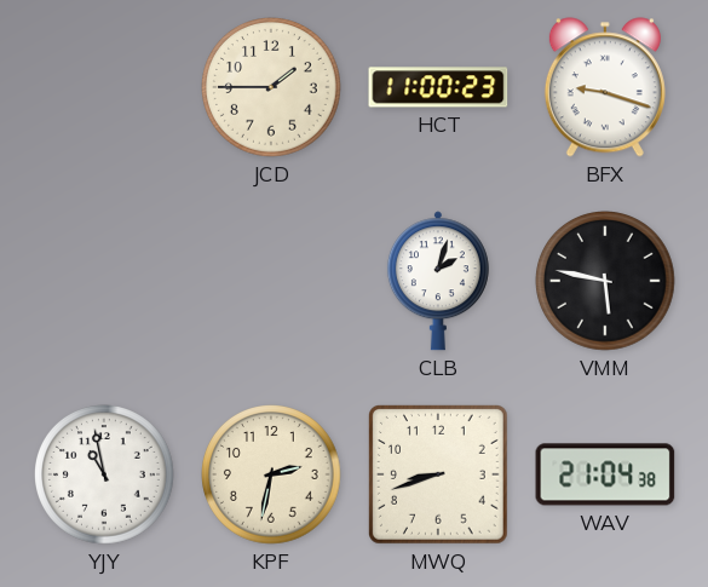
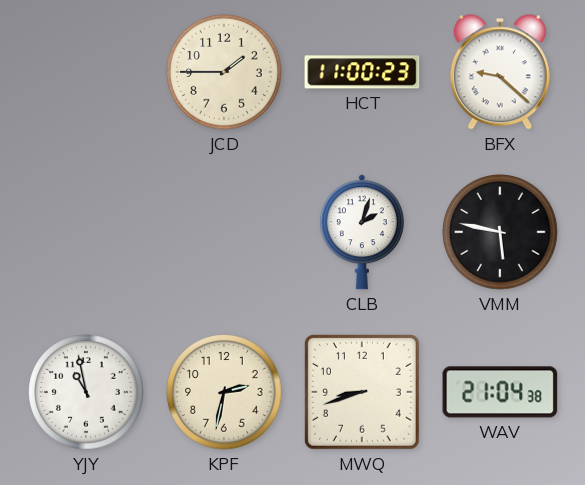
BFX: 9:18 -> 9:22
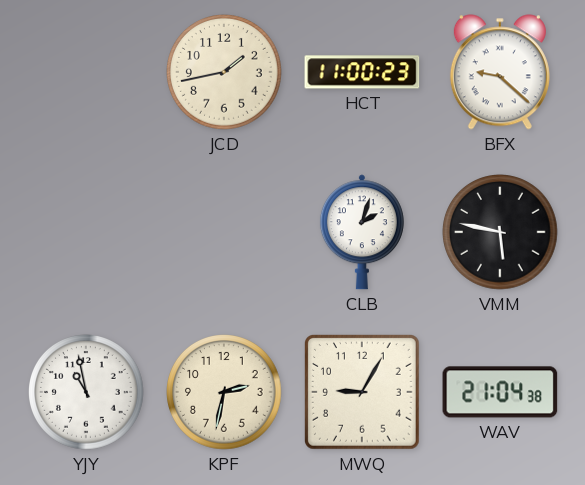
JCD: 1:45 -> 1:43
MWQ: 8:42 -> 9:05
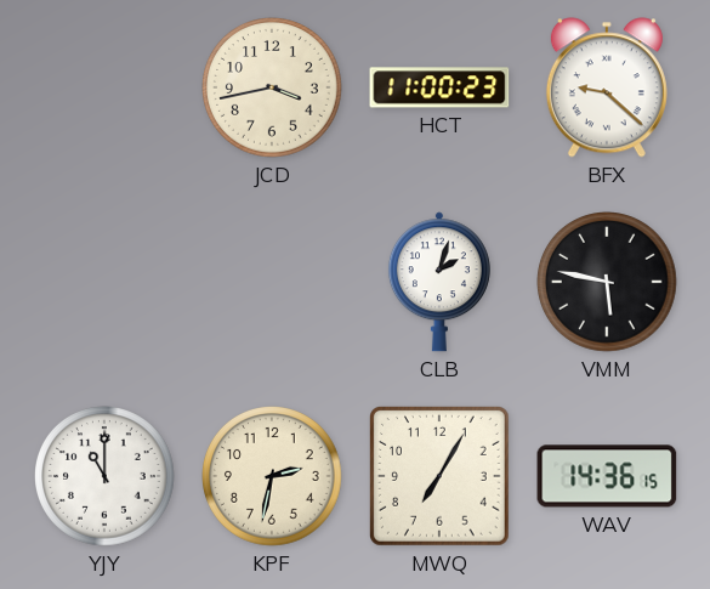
JCD: 1:43 -> 3:43
YJY: 10:58 -> 11:00
MWQ: 9:05 -> 7:05
WAV: 21:04 -> 14:36
